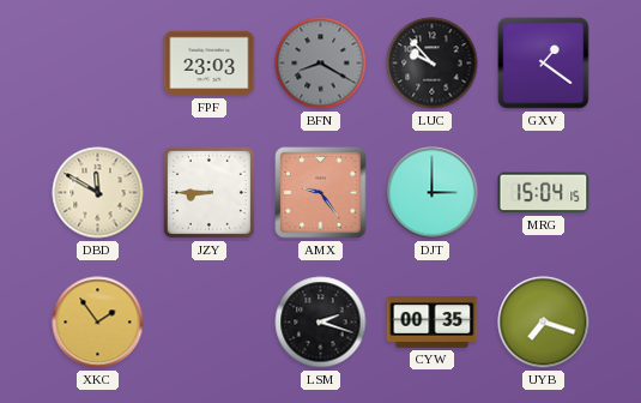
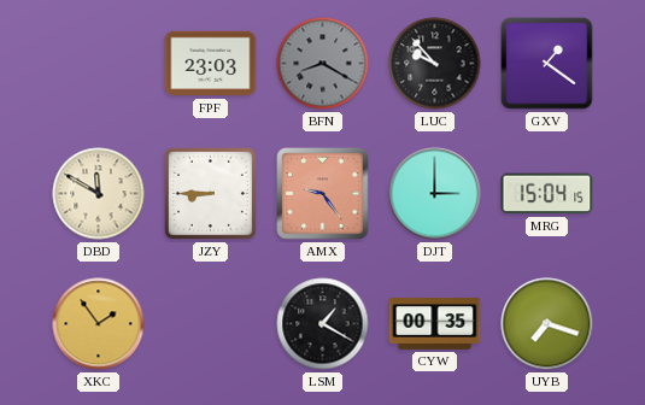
LSM: 2:18 -> 1:20
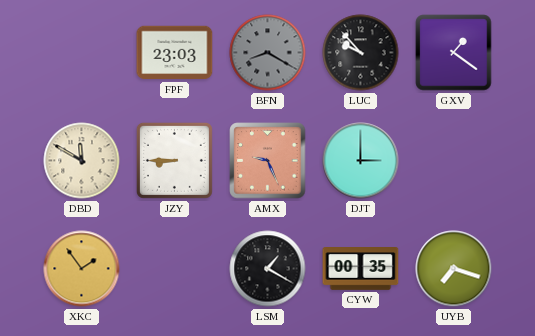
AMX: 9:24 -> 9:26
MRG: 15:04 -> none
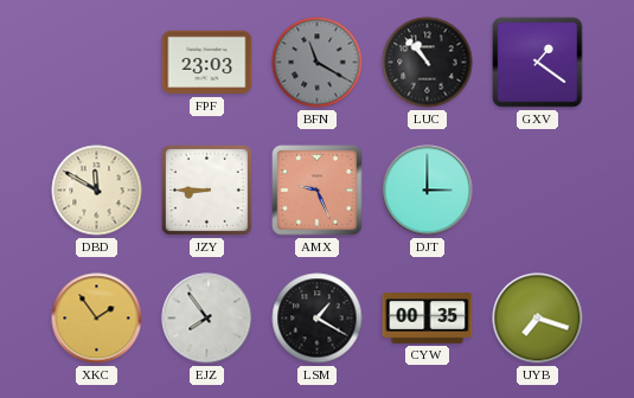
BFN: 8:20 -> 11:20
LUC: 9:53 -> 10:53
EJZ: none -> 7:54
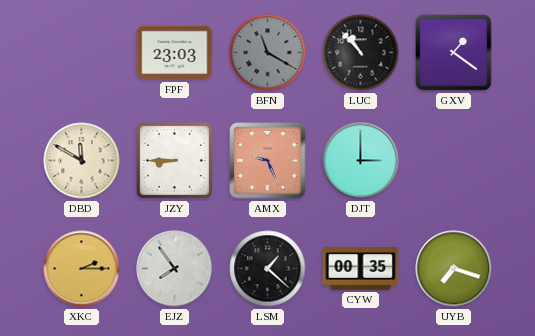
XKC: 1:54 -> 2:15
LSM: 1:20 -> 1:22
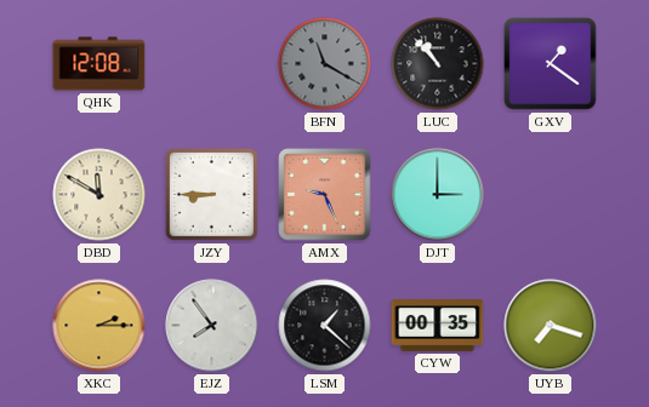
QHK: none -> 12:08
FPF: 23:03 -> none
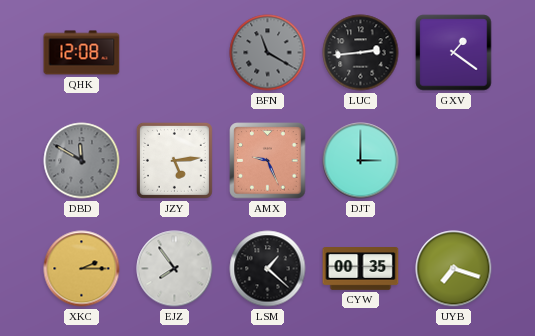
LUC: 10:53 -> 2:44
DBD dial: cream -> grey
JZY: 8:45 -> 5:14
